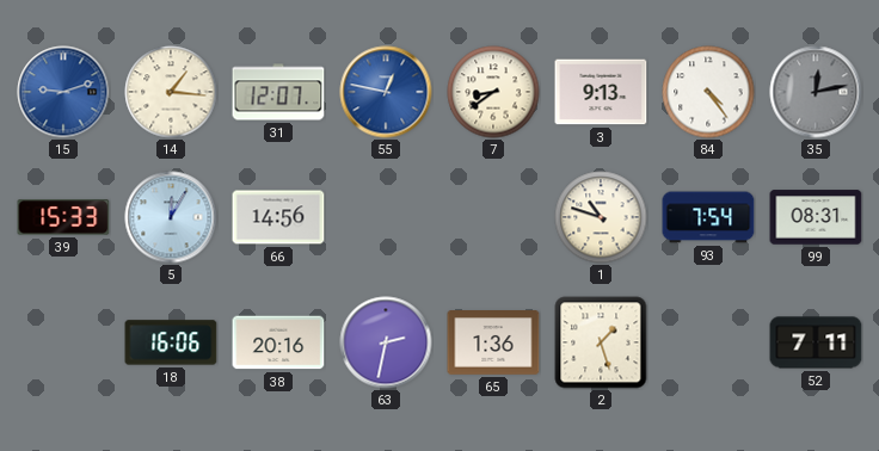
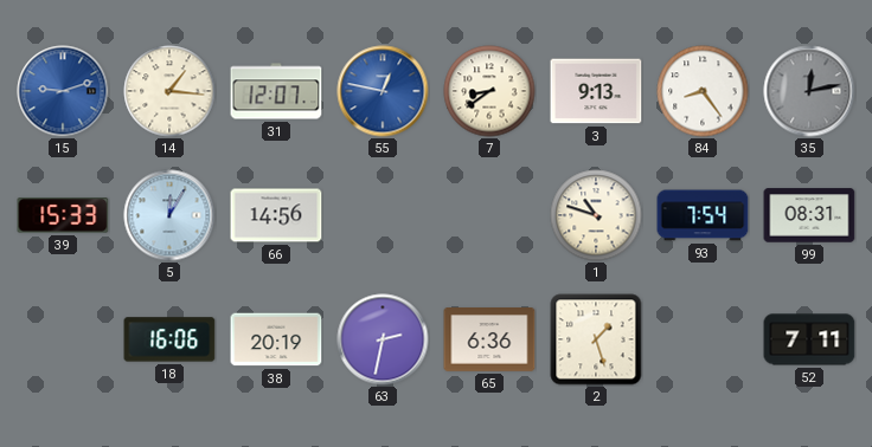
84: 4:24 -> 8:24
38: 20:16 -> 20:19
65: 1:36 -> 6:36
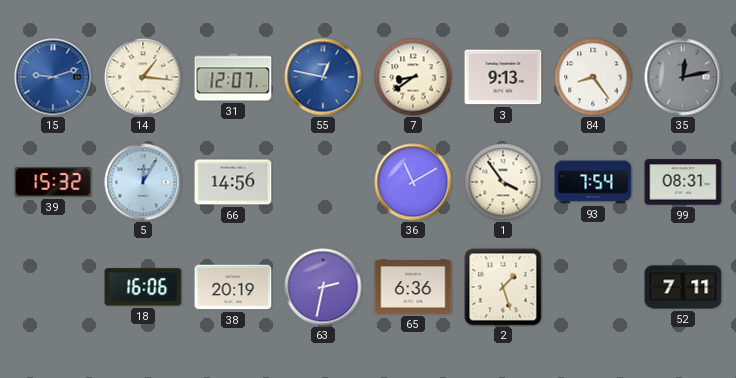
39: 15:33 -> 15:32
36: none -> 11:10
1: 10:48 -> 3:54
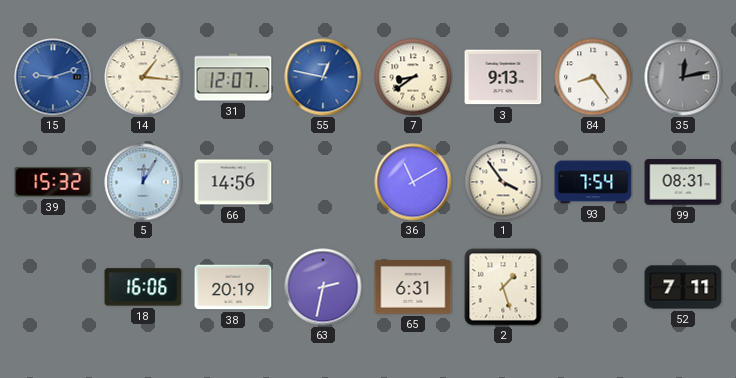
65: 6:36 -> 6:31
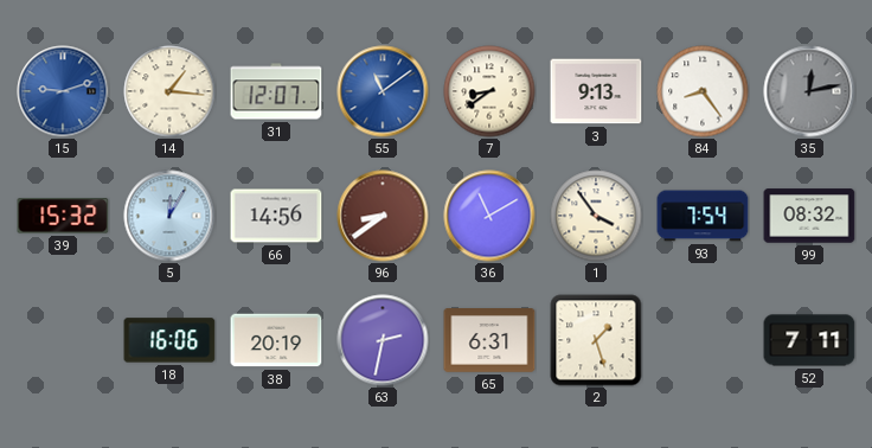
55: 12:47 -> 11:09
96: none -> 8:39
99: 08:31 -> 08:32
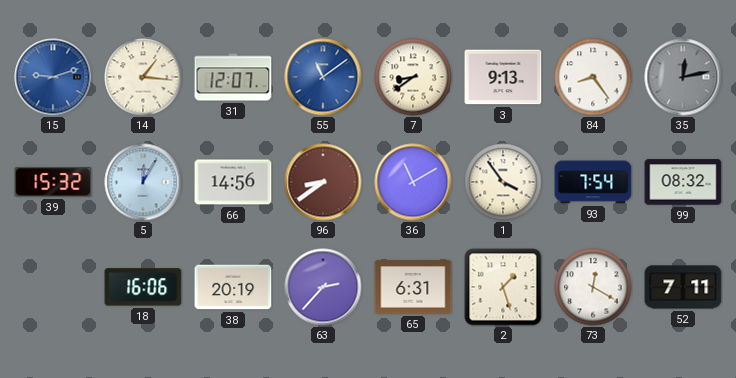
63: 2:32 -> 2:37
73: none -> 12:20
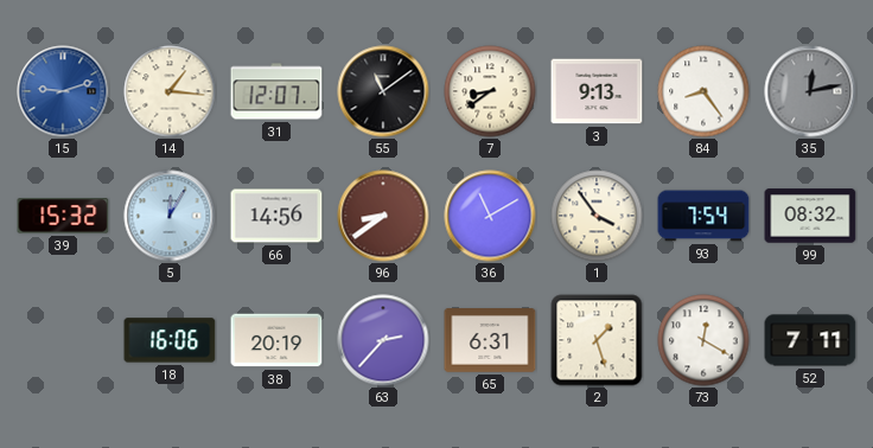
55 dial: blue -> black
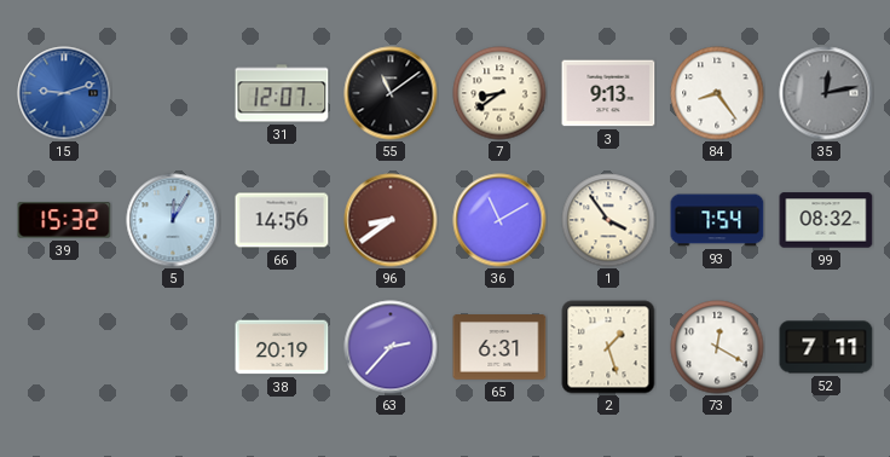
14: 1:16 -> none
18: 16:06 -> none
